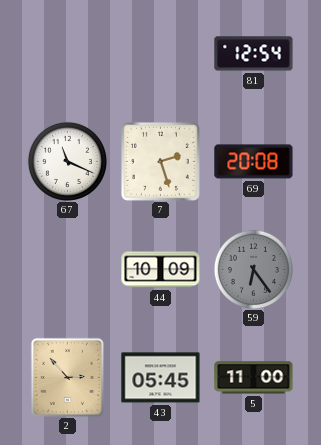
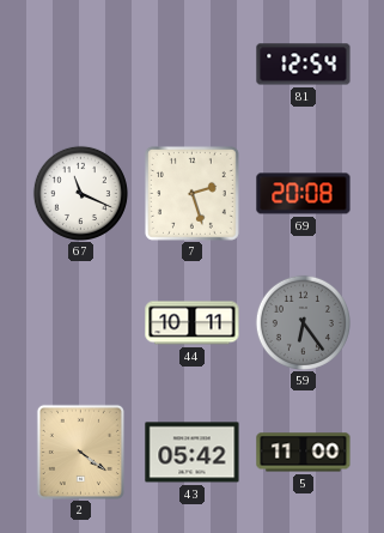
44: 10:09 -> 10:11
2: 2:53 -> 4:21
43: 05:45 -> 05:42
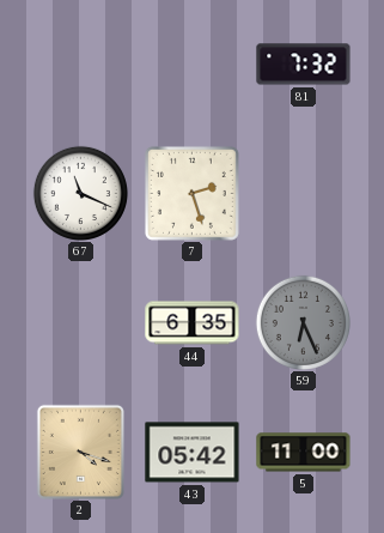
81: 12:54 -> 7:32
69: 20:08 -> none
44: 10:11 -> 6:35
59: 6:24 -> 6:26
2: 4:21 -> 4:18
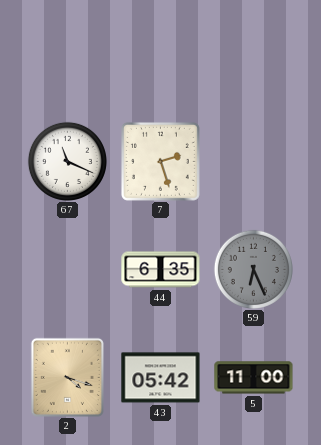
81: 7:32 -> none
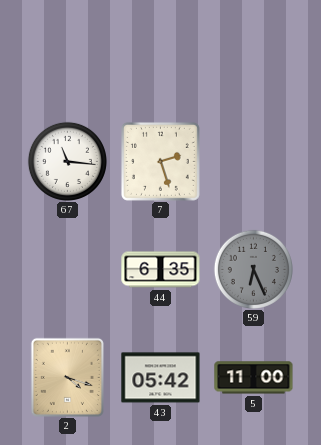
67: 11:19 -> 11:16
